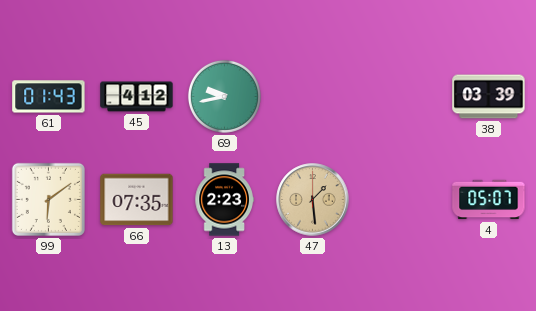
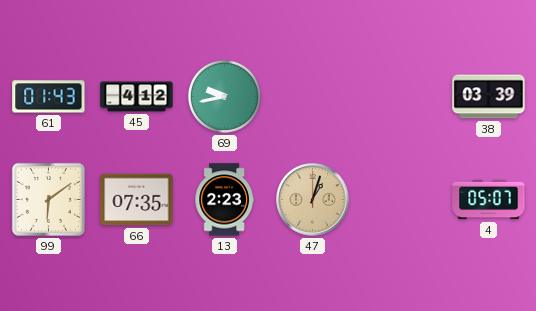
47: 1:29 -> 1:03
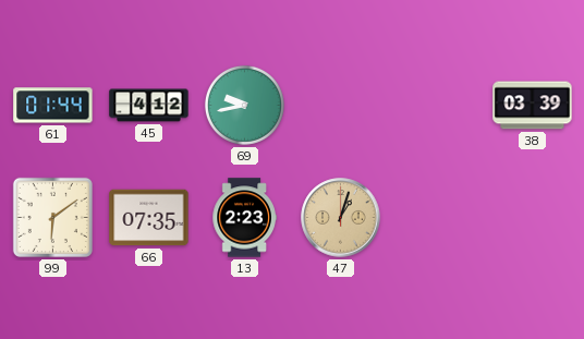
61: 01:43 -> 01:44
4: 05:07 -> none
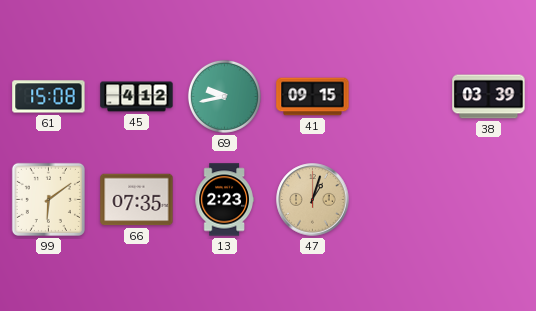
61: 01:44 -> 15:08
41: none -> 09:15
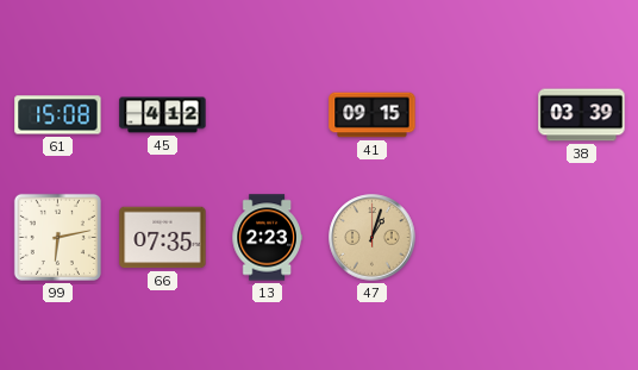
69: 9:43 -> none
99: 6:09 -> 6:13
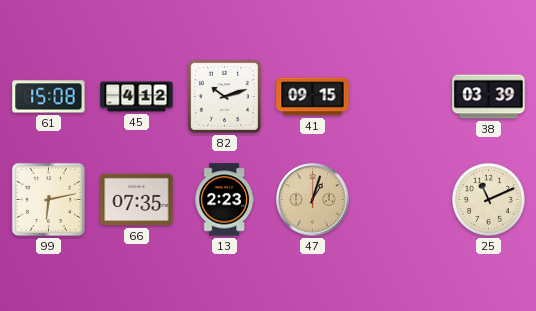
82: none -> 10:12
25: none -> 11:11
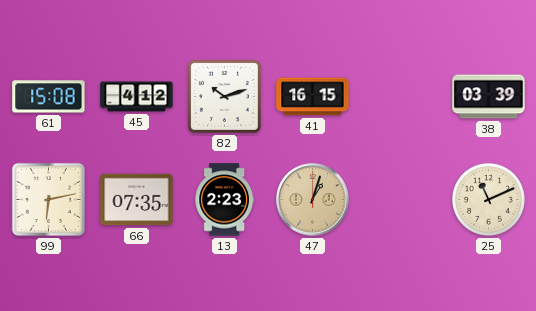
41: 09:15 -> 16:15
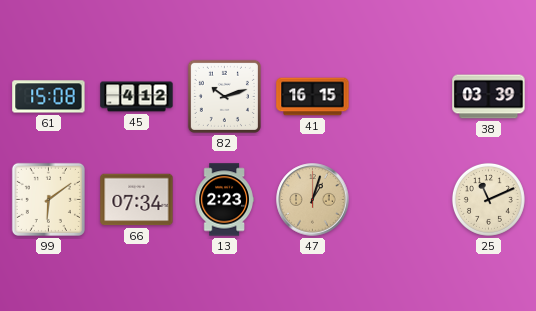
99: 6:13 -> 6:09
66: 07:35 -> 07:34
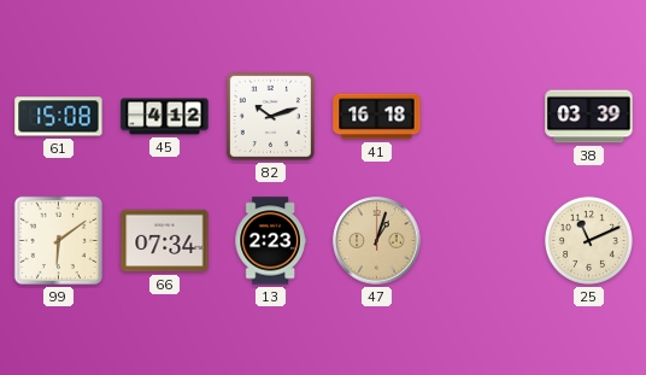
41: 16:15 -> 16:18
